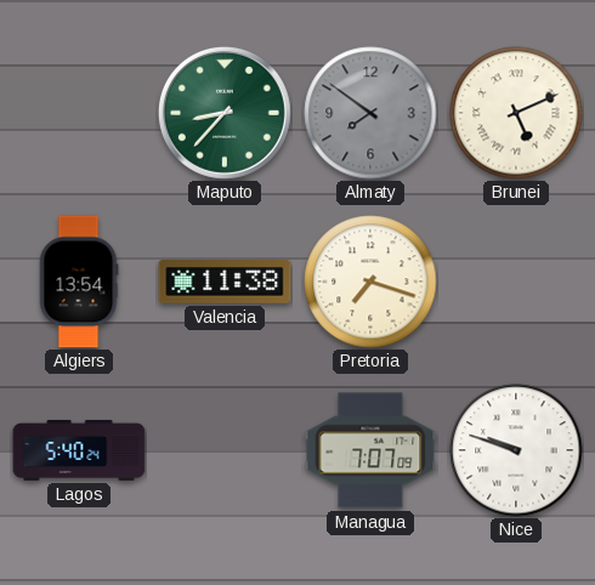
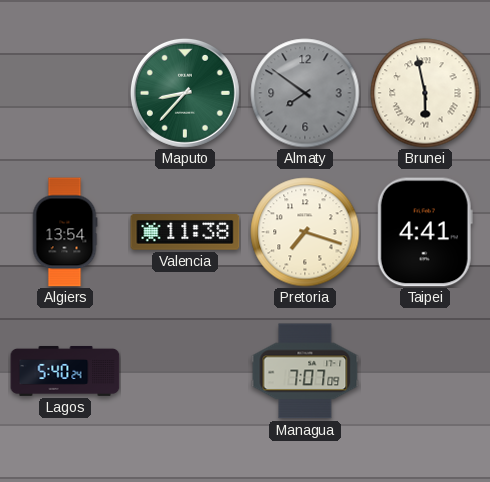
Brunei: 5:11 -> 5:58
Taipei: none -> 4:41
Nice: 9:48 -> none
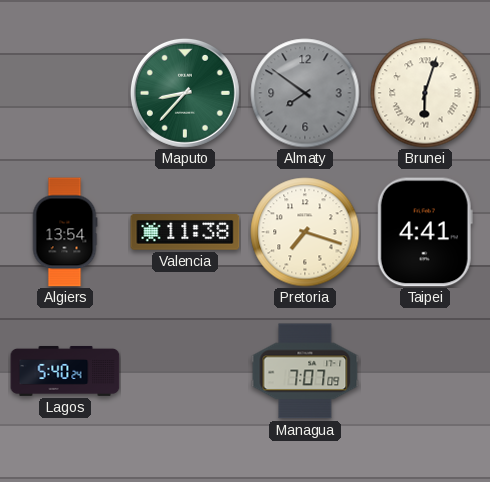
Brunei: 5:58 -> 6:03
